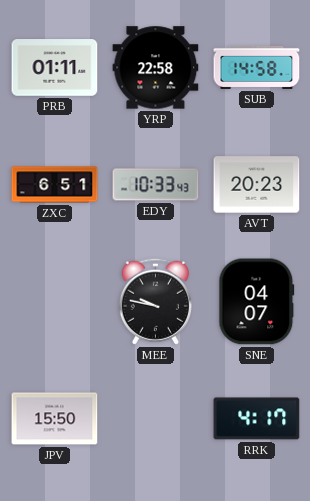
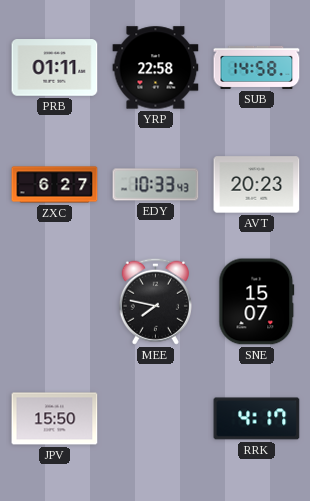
ZXC: 6:51 -> 6:27
MEE: 9:47 -> 7:47
SNE: 04:07 -> 15:07
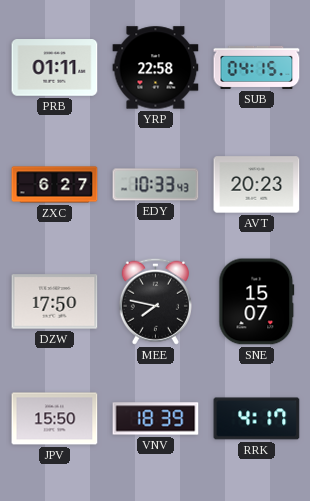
SUB: 14:58 -> 04:15
DZW: none -> 17:50
VNV: none -> 18:39
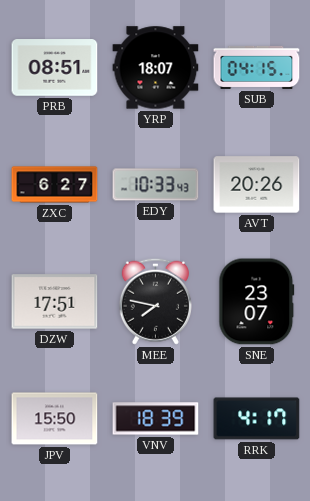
PRB: 01:11 -> 08:51
YRP: 22:58 -> 18:07
AVT: 20:23 -> 20:26
DZW: 17:50 -> 17:51
SNE: 15:07 -> 23:07
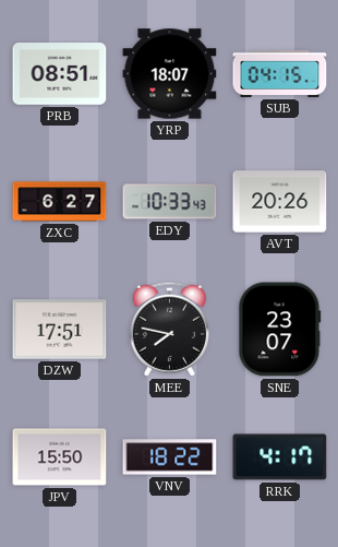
VNV: 18:39 -> 18:22
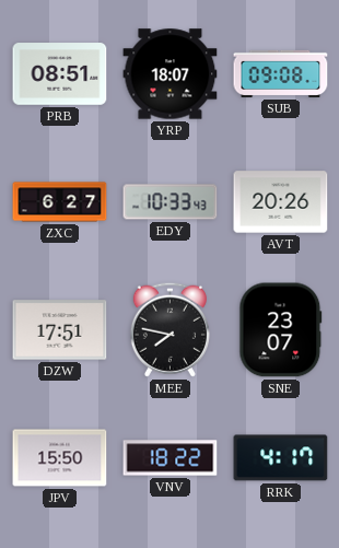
SUB: 04:15 -> 09:08
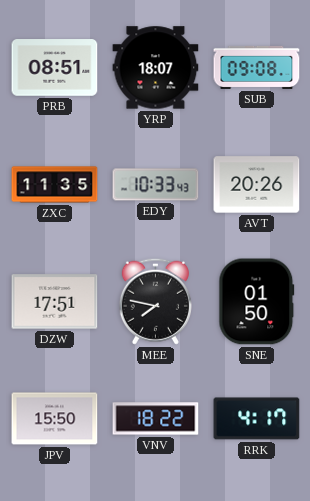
ZXC: 6:27 -> 11:35
SNE: 23:07 -> 01:50
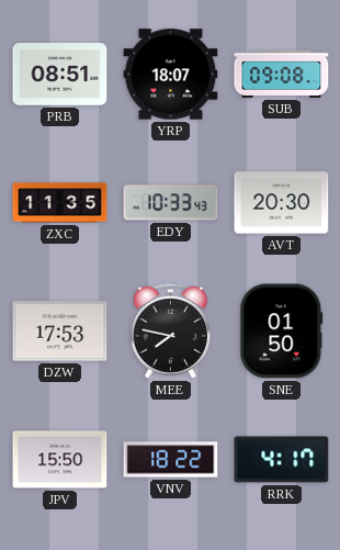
AVT: 20:26 -> 20:30
DZW: 17:51 -> 17:53
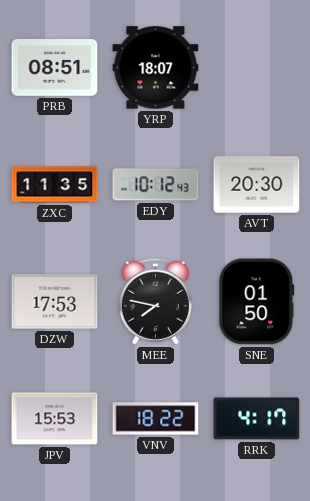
SUB: 09:08 -> none
EDY: 10:33 -> 10:12
JPV: 15:50 -> 15:53
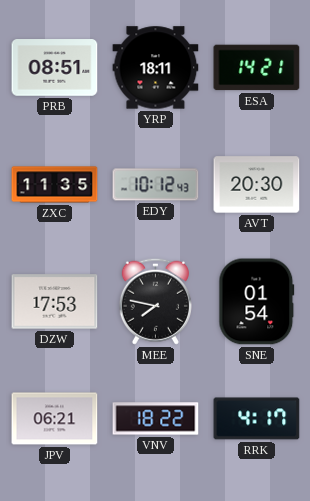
YRP: 18:07 -> 18:11
ESA: none -> 14:21
SNE: 01:50 -> 01:54
JPV: 15:53 -> 06:21
